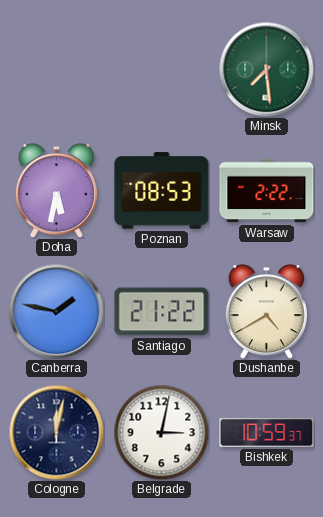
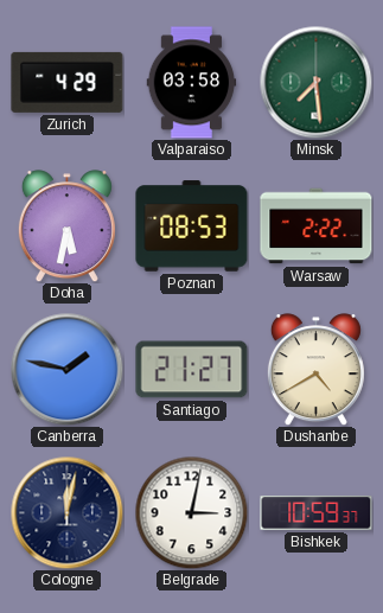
Zurich: none -> 4:29
Valparaiso: none -> 03:58
Santiago: 21:22 -> 21:27
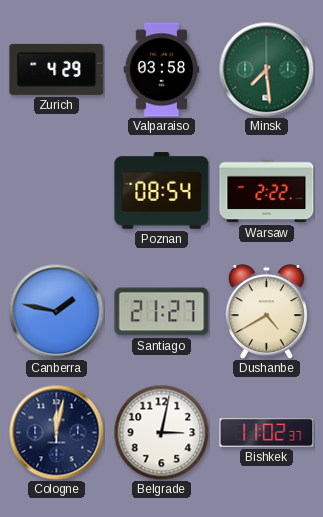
Doha: 5:32 -> none
Poznan: 08:53 -> 08:54
Bishkek: 10:59 -> 11:02
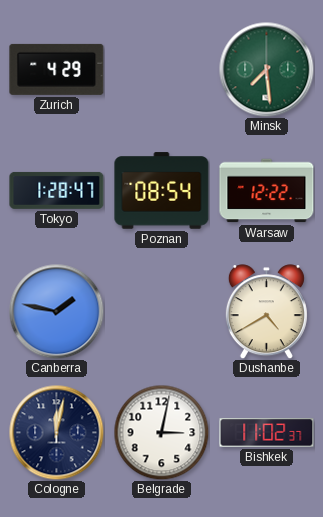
Valparaiso: 03:58 -> none
Tokyo: none -> 1:28
Warsaw: 2:22 -> 12:22
Santiago: 21:27 -> none
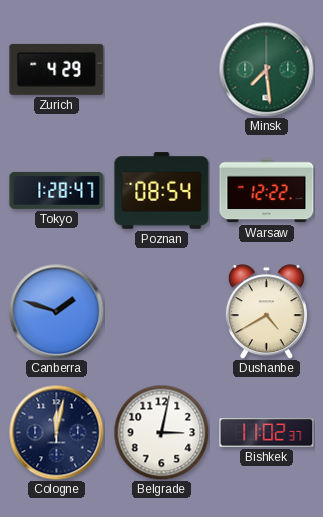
Canberra: 1:47 -> 1:48
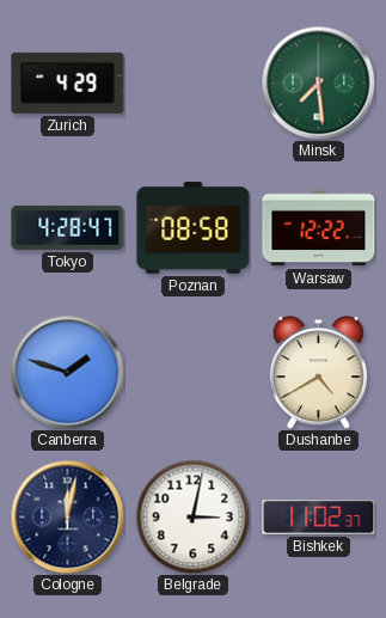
Tokyo: 1:28 -> 4:28
Poznan: 08:54 -> 08:58
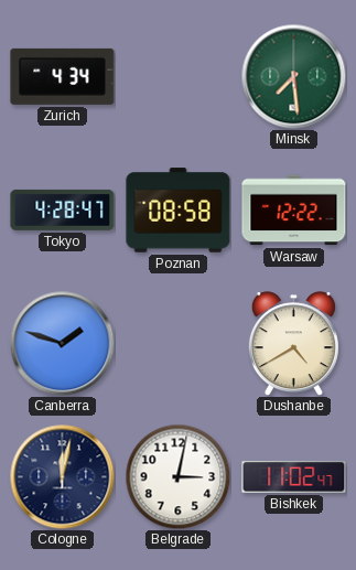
Zurich: 4:29 -> 4:34
Bishkek: 11:02:37 -> 11:02:47
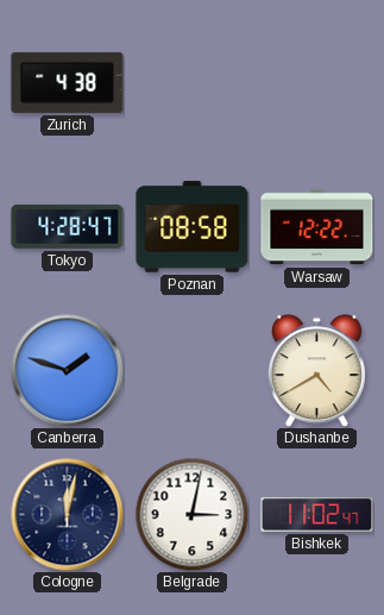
Zurich: 4:34 -> 4:38
Minsk: 7:29 -> none
